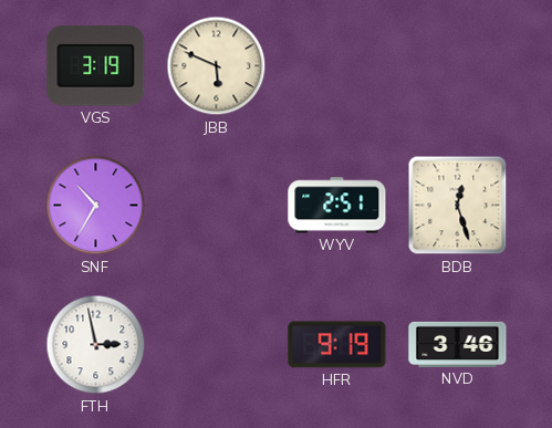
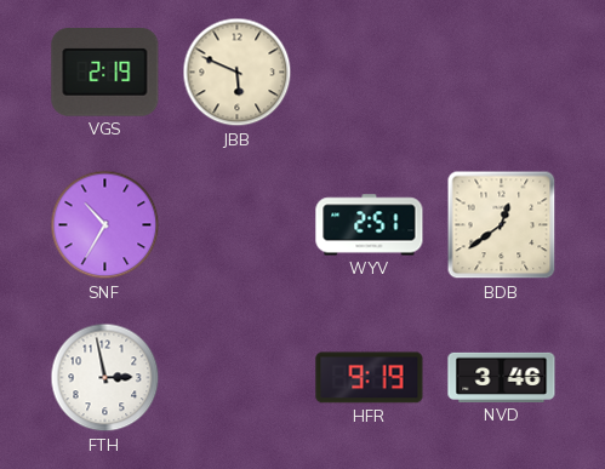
VGS: 3:19 -> 2:19
BDB: 12:27 -> 12:39
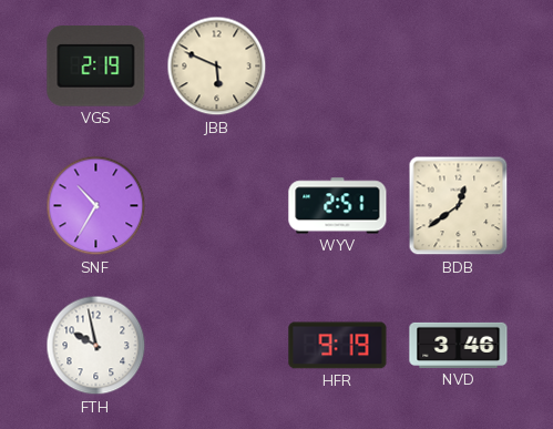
FTH: 2:58 -> 9:58
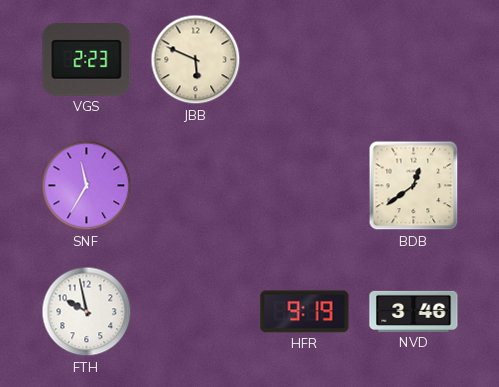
VGS: 2:19 -> 2:23
SNF: 10:35 -> 11:35
WYV: 2:51 -> none
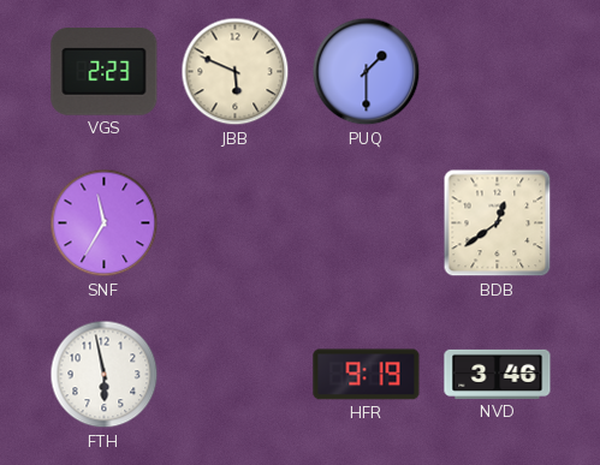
PUQ: none -> 1:30
FTH: 9:58 -> 5:58
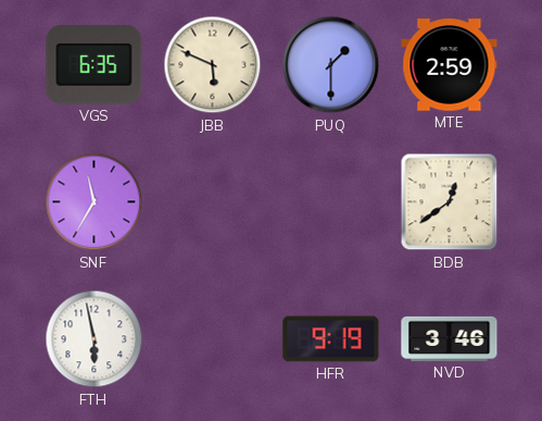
VGS: 2:23 -> 6:35
MTE: none -> 2:59
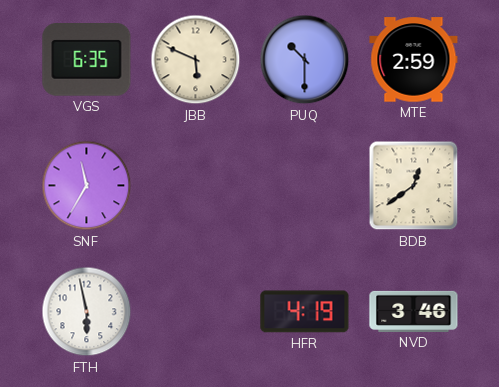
PUQ: 1:30 -> 10:30
HFR: 9:19 -> 4:19
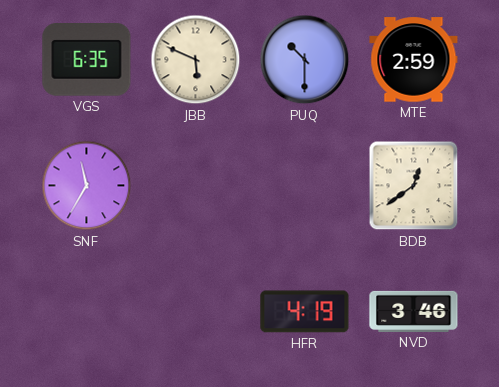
FTH: 5:58 -> none
